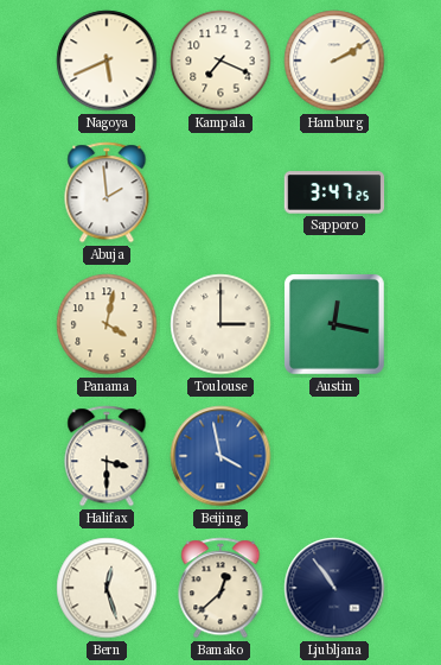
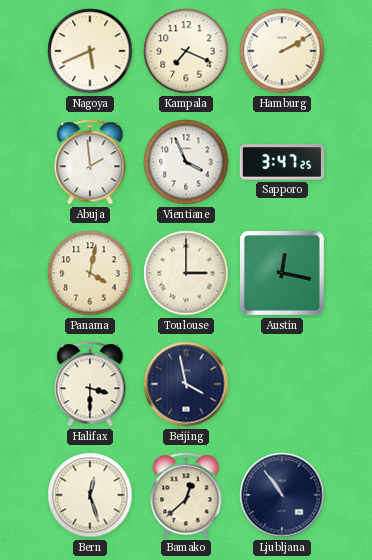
Vientiane: none -> 3:56
Beijing dial: blue -> navy
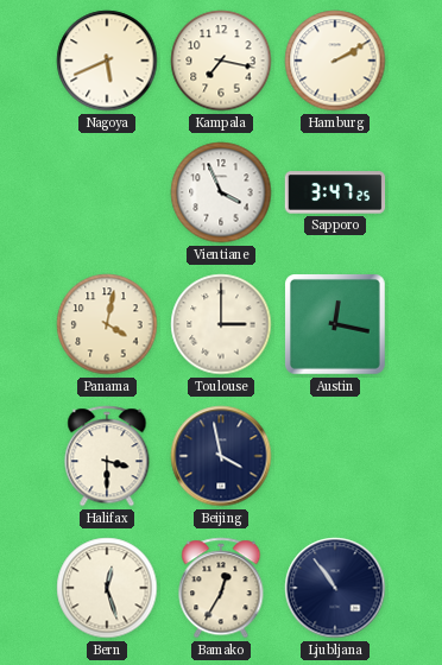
Kampala: 7:19 -> 7:17
Abuja: 1:59 -> none
Bamako: 12:38 -> 12:35
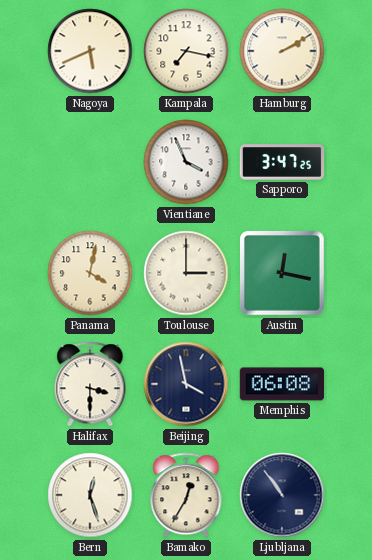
Memphis: none -> 06:08
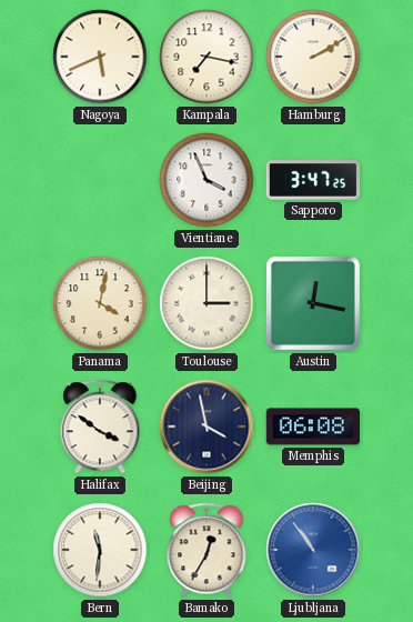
Halifax: 3:30 -> 3:51
Bern: 12:27 -> 11:31
Ljubljana dial: navy -> blue
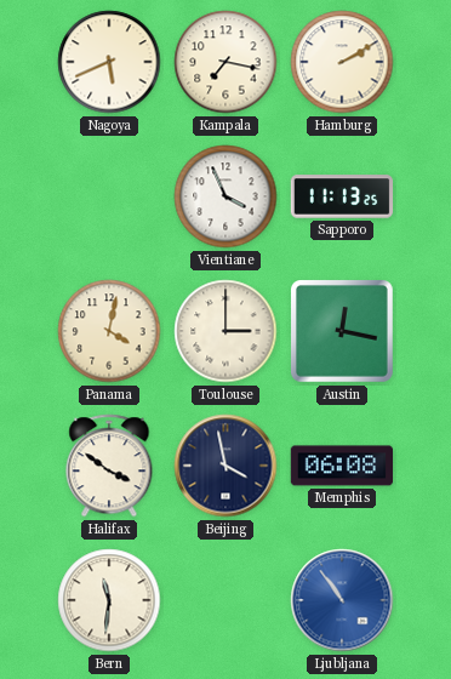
Sapporo: 3:47 -> 11:13
Bamako: 12:35 -> none
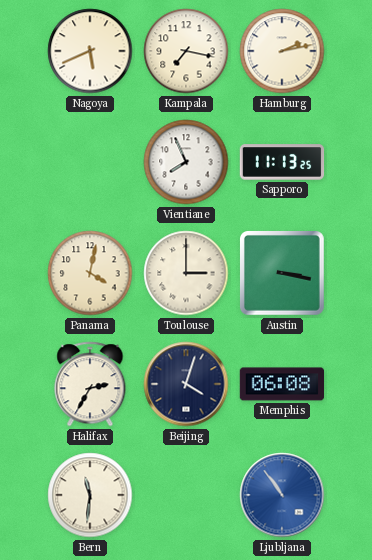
Hamburg: 2:10 -> 2:13
Vientiane: 3:56 -> 7:56
Austin: 12:17 -> 3:17
Halifax: 3:51 -> 2:35
Beijing: 3:58 -> 4:03
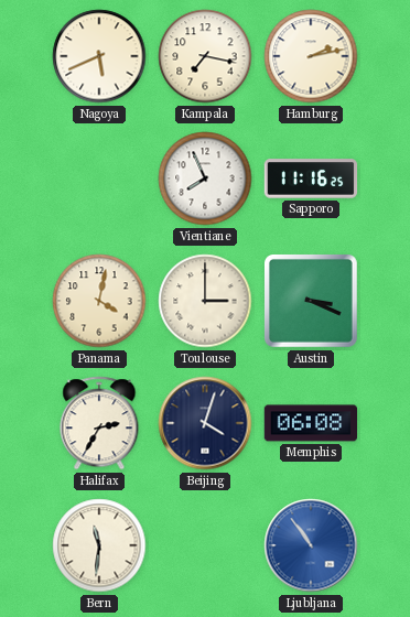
Sapporo: 11:13 -> 11:16
Austin: 3:17 -> 3:19
